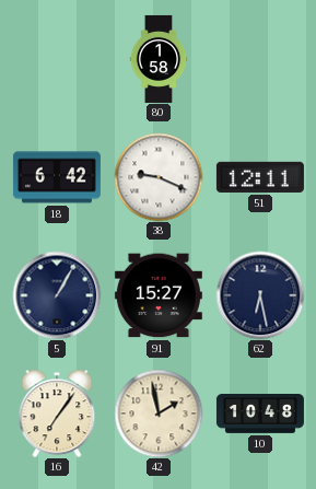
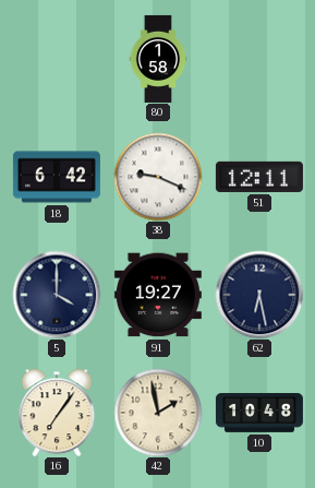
5: 1:05 -> 4:00
91: 15:27 -> 19:27
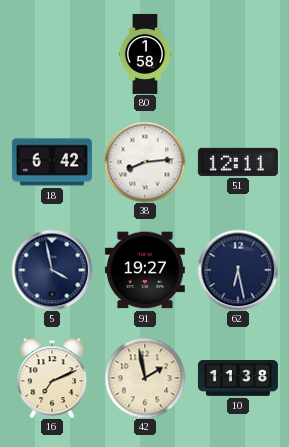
38: 9:19 -> 8:14
5: 4:00 -> 3:58
16: 7:06 -> 7:11
10: 10:48 -> 11:38
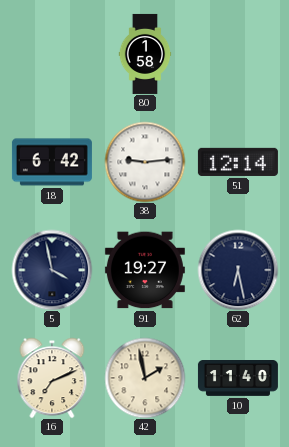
38: 8:14 -> 9:14
51: 12:11 -> 12:14
10: 11:38 -> 11:40
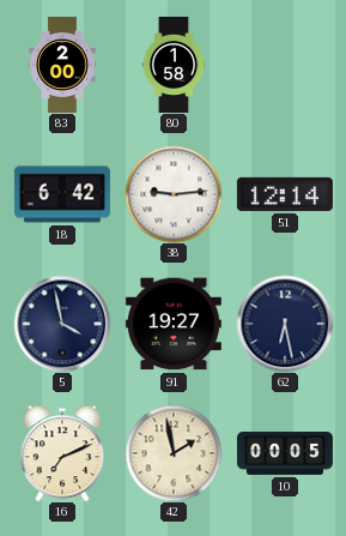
83: none -> 2:00
10: 11:40 -> 00:05
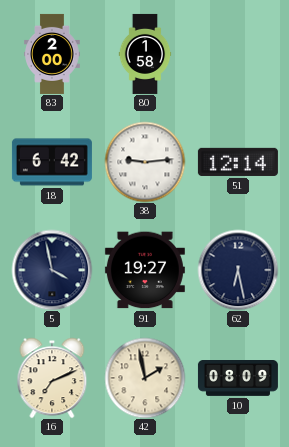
10: 00:05 -> 08:09
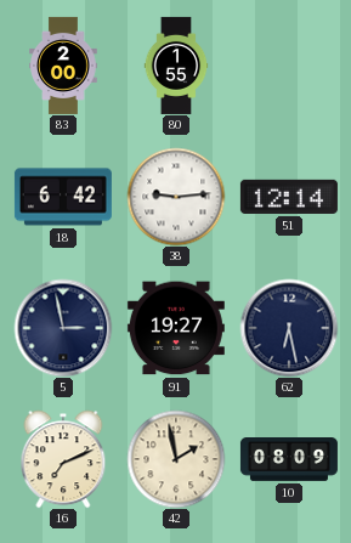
80: 1:58 -> 1:55
5: 3:58 -> 2:58
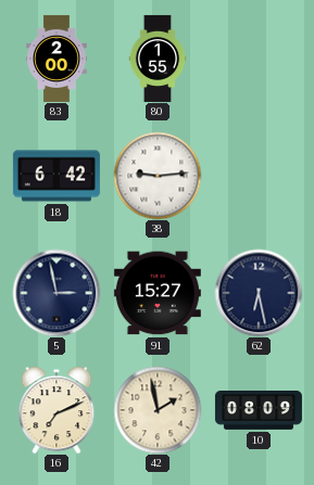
51: 12:14 -> none
91: 19:27 -> 15:27
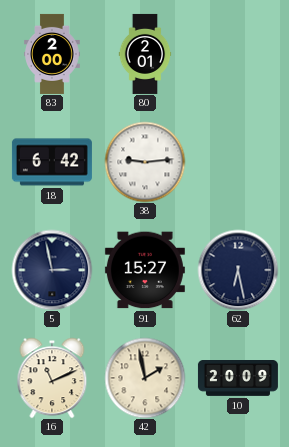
80: 1:55 -> 2:01
16: 7:11 -> 11:11
10: 08:09 -> 20:09
